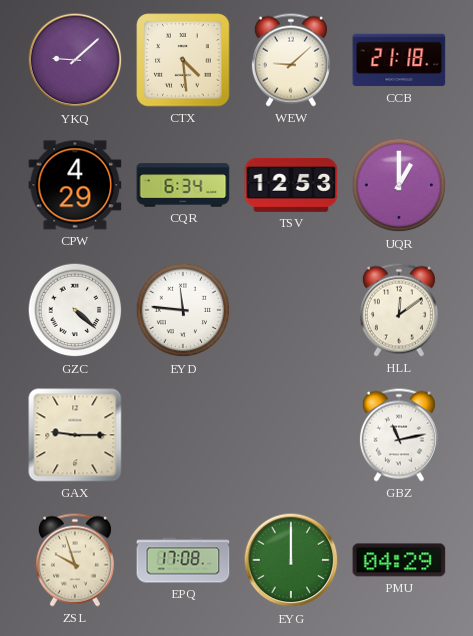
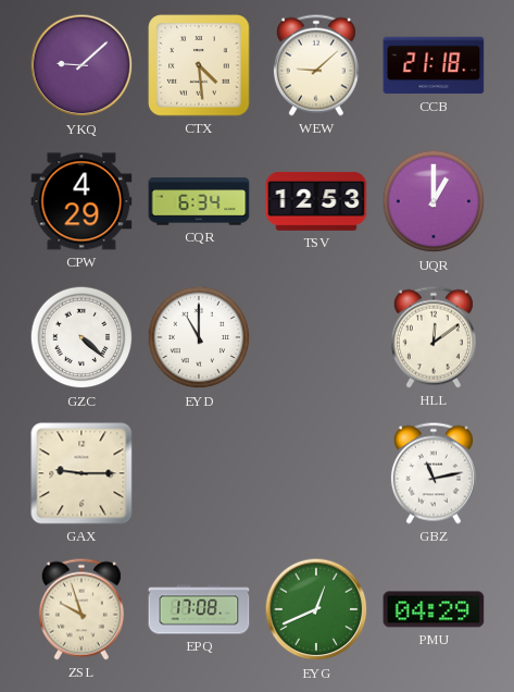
EYD: 11:46 -> 11:00
EYG: 12:00 -> 12:41
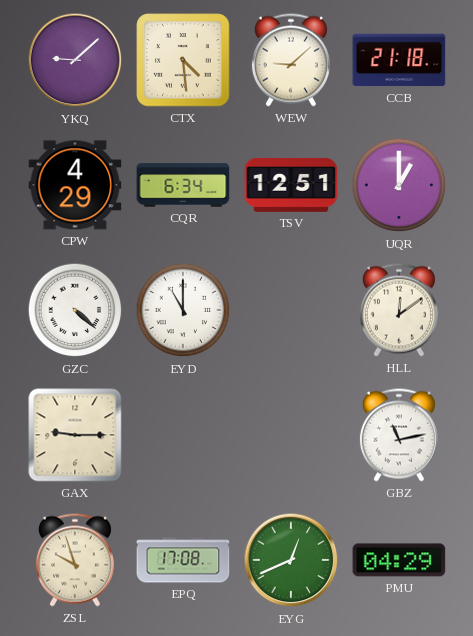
TSV: 12:53 -> 12:51
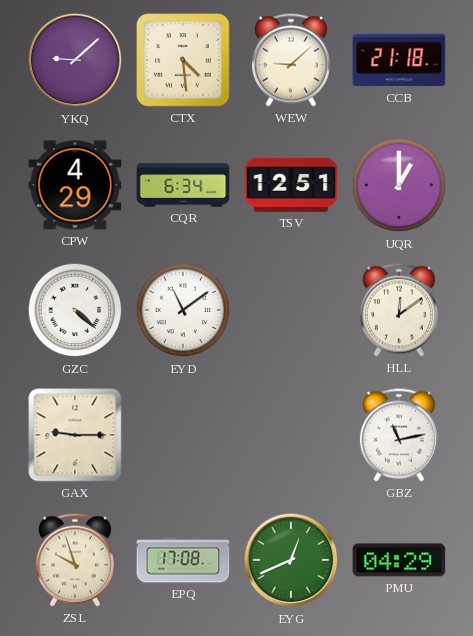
EYD: 11:00 -> 11:09
